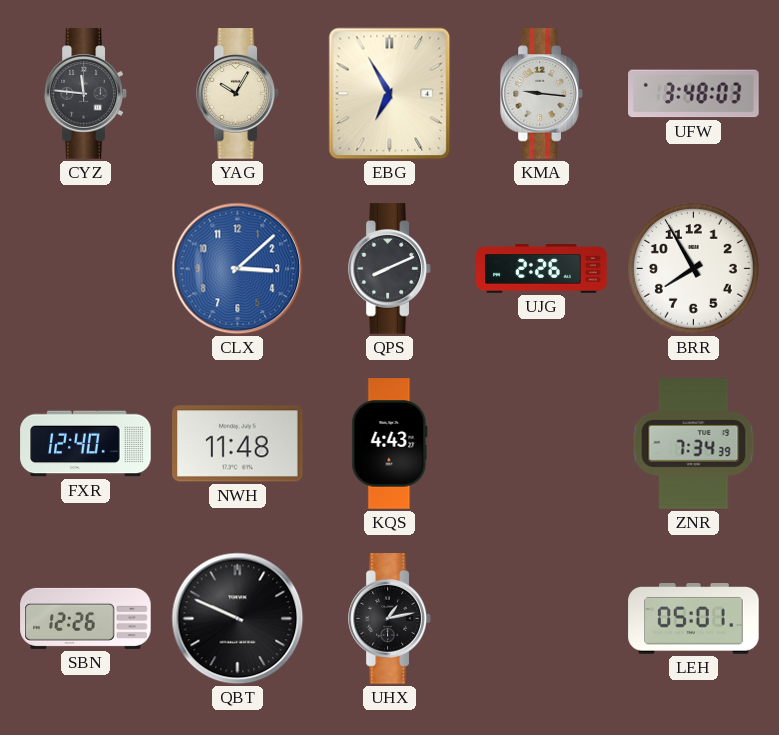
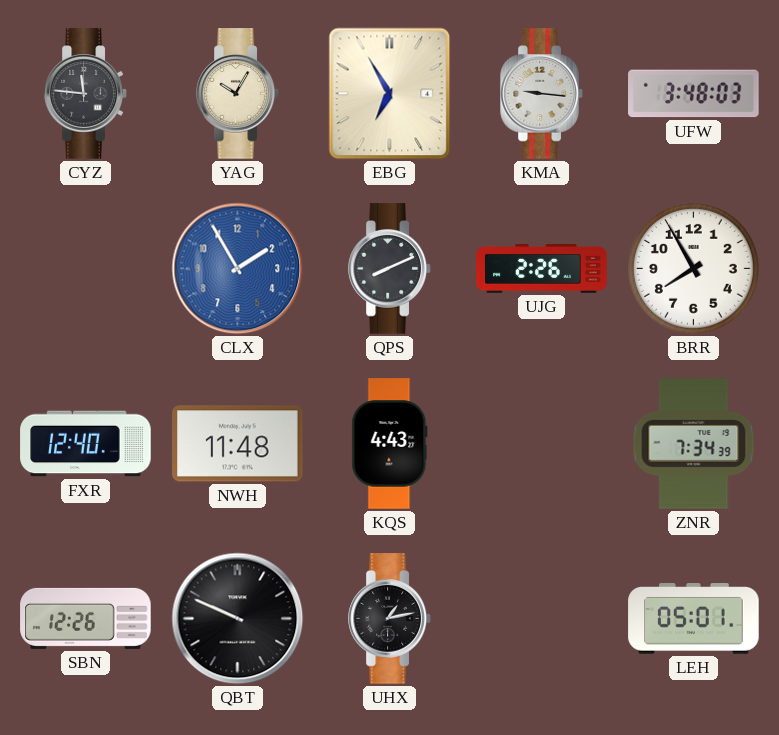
CLX: 3:08 -> 1:55
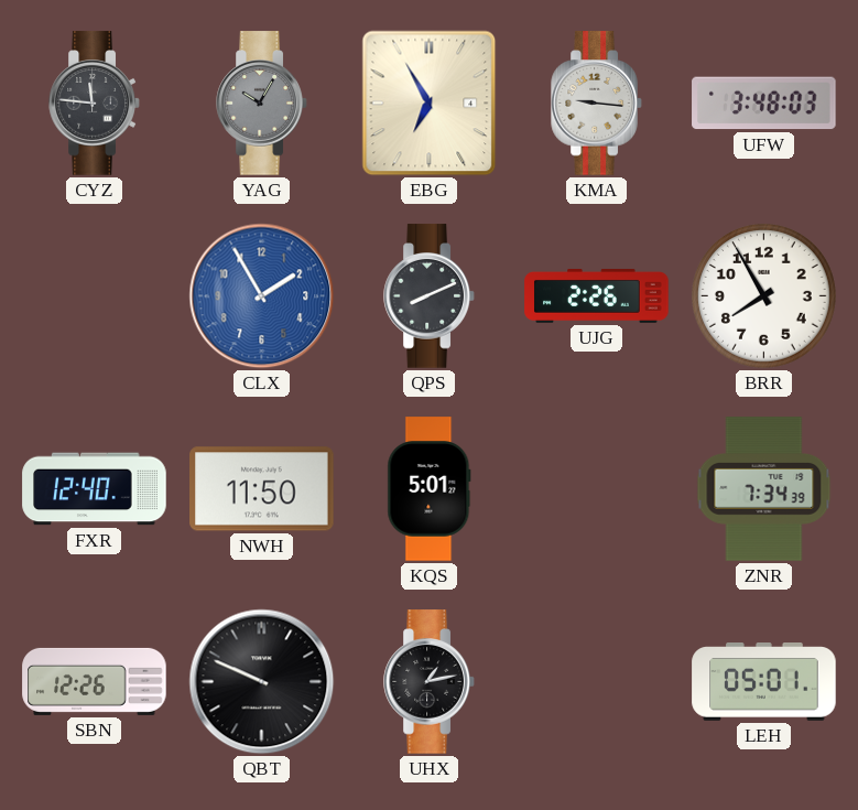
YAG dial: cream -> grey
NWH: 11:48 -> 11:50
KQS: 4:43 -> 5:01
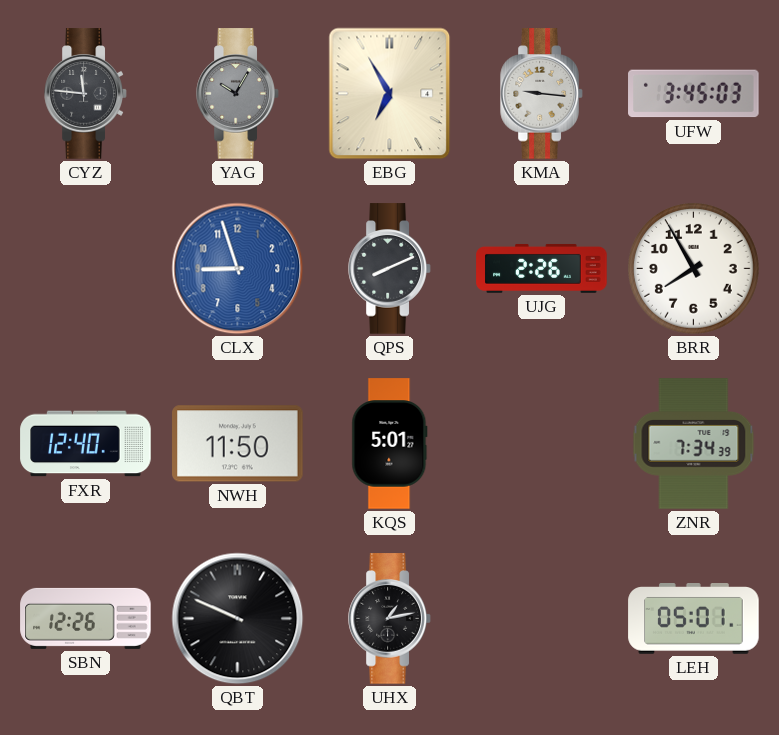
UFW: 3:48 -> 3:45
CLX: 1:55 -> 8:57
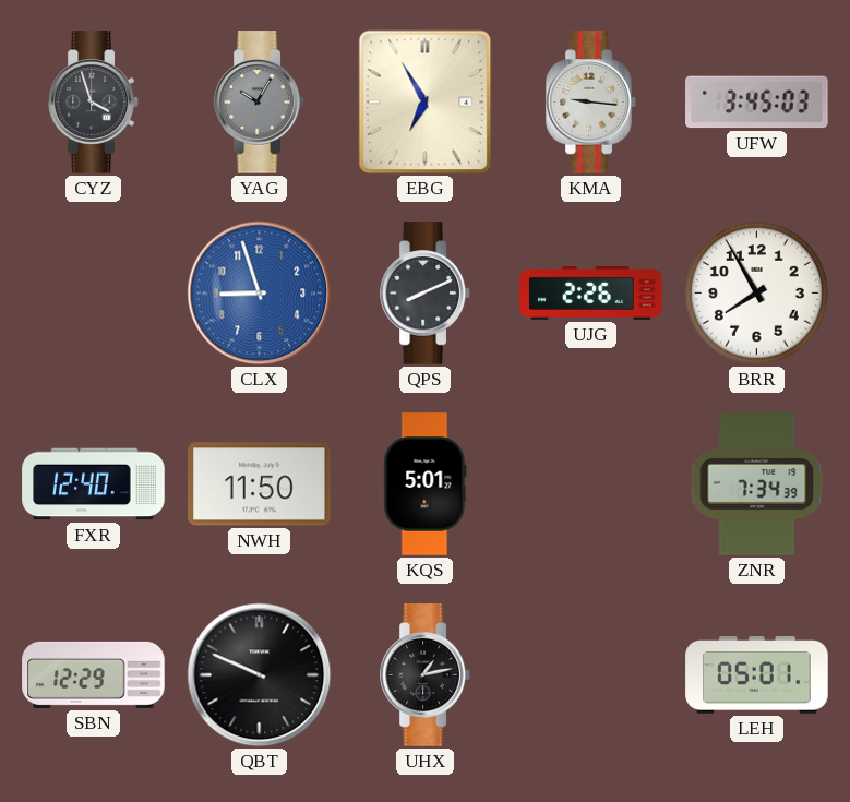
CYZ: 11:46 -> 3:57
SBN: 12:26 -> 12:29
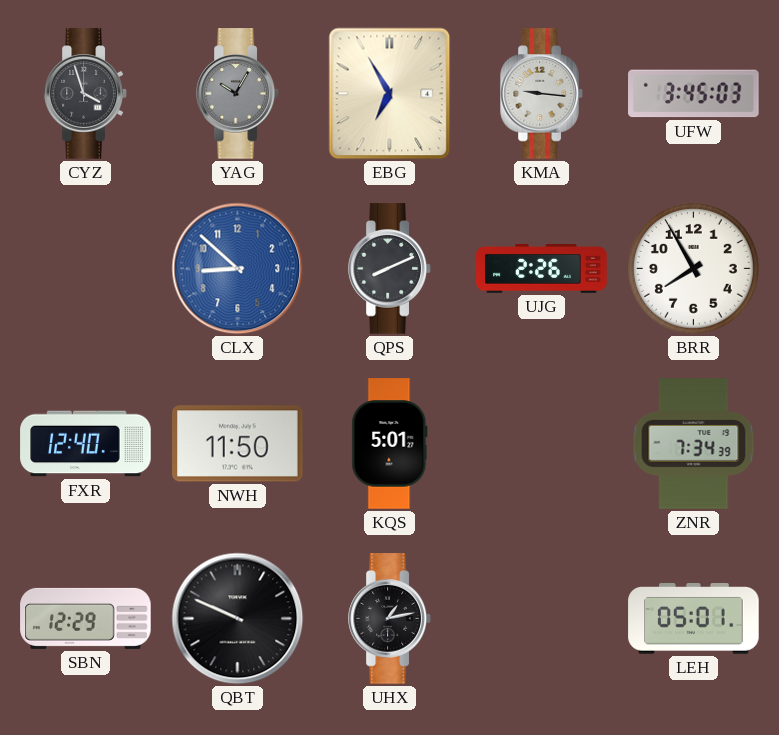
CLX: 8:57 -> 8:52
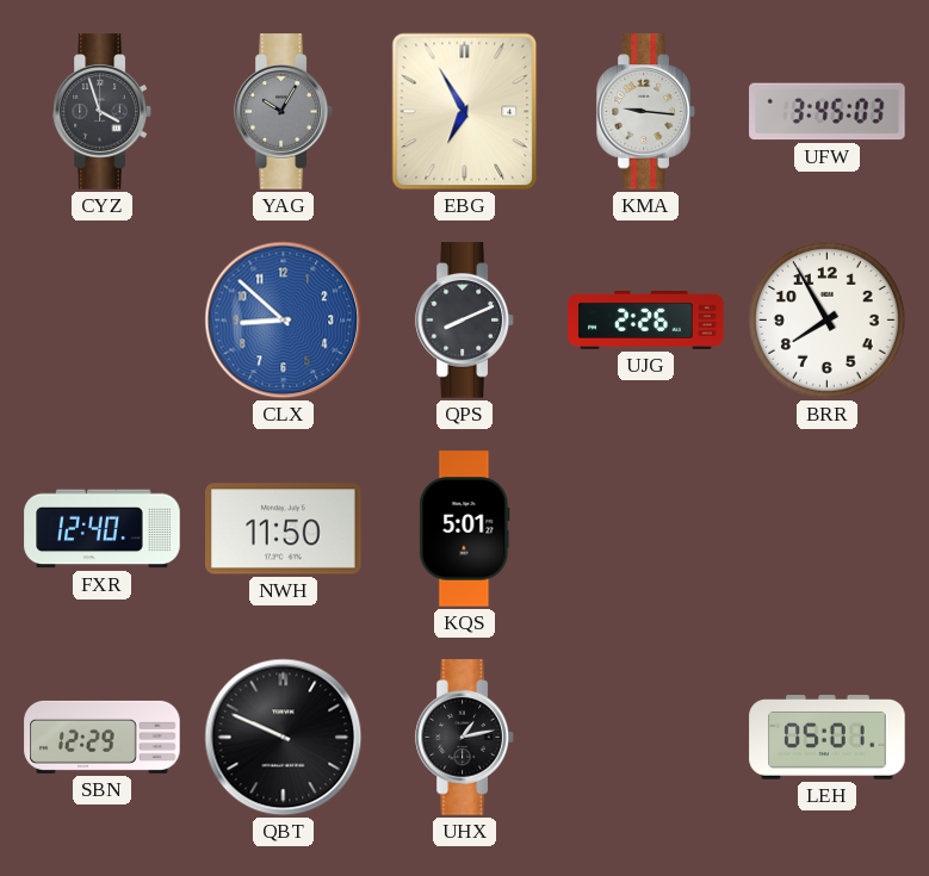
ZNR: 7:34 -> none
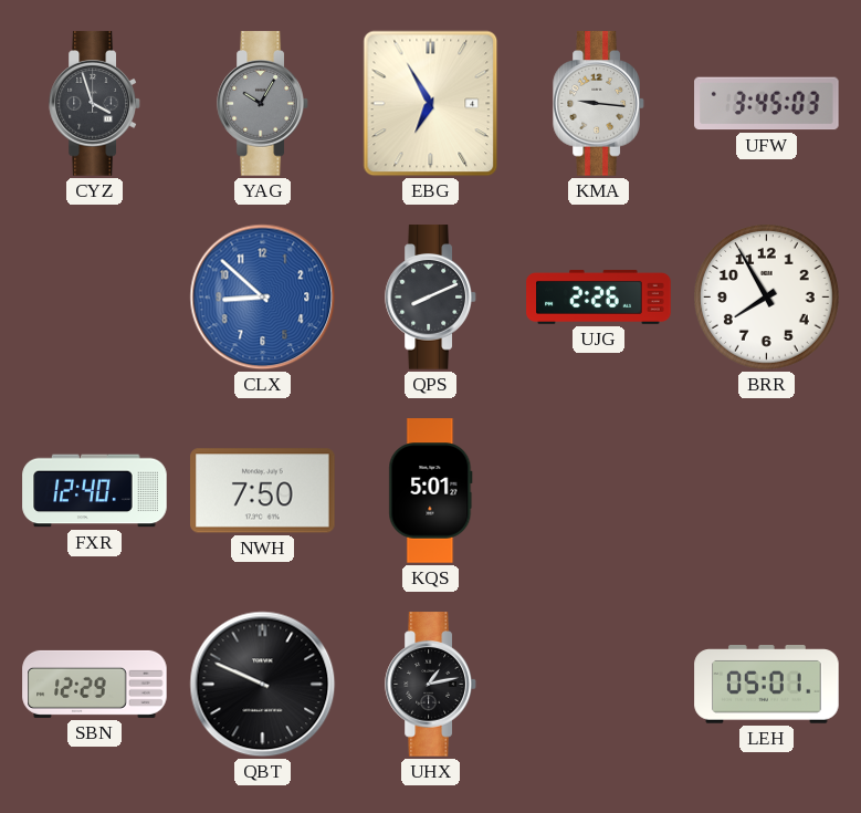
NWH: 11:50 -> 7:50
